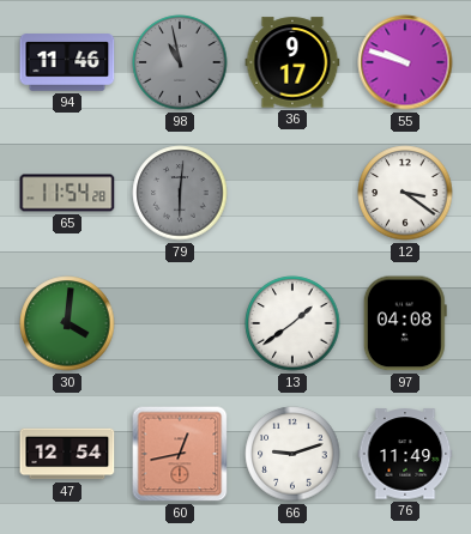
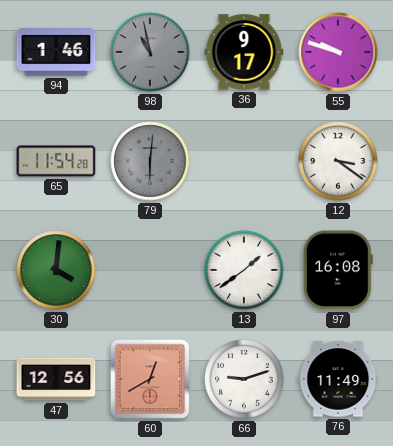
94: 11:46 -> 1:46
97: 04:08 -> 16:08
47: 12:54 -> 12:56
60: 12:43 -> 12:40
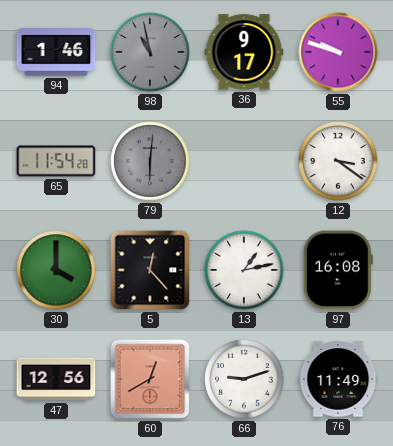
30: 4:01 -> 4:00
5: none -> 12:23
13: 1:39 -> 1:13
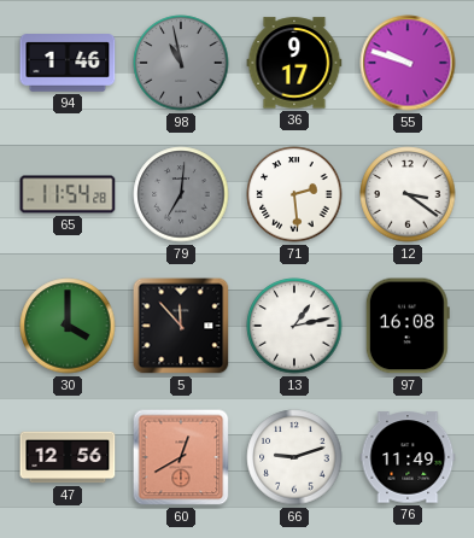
79: 6:01 -> 7:01
71: none -> 2:29
5: 12:23 -> 11:53
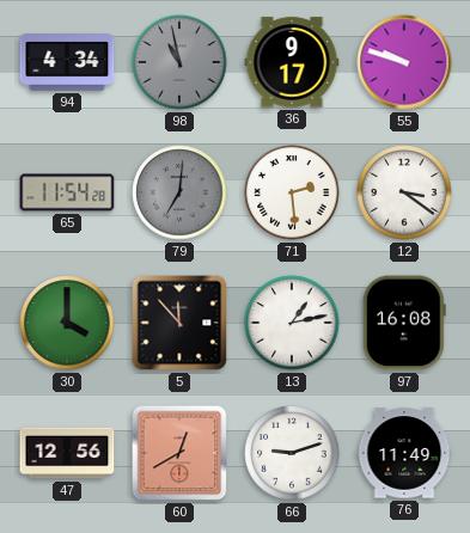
94: 1:46 -> 4:34
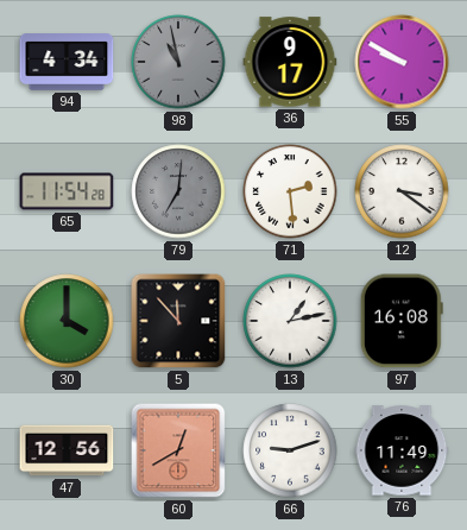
55: 9:48 -> 9:50
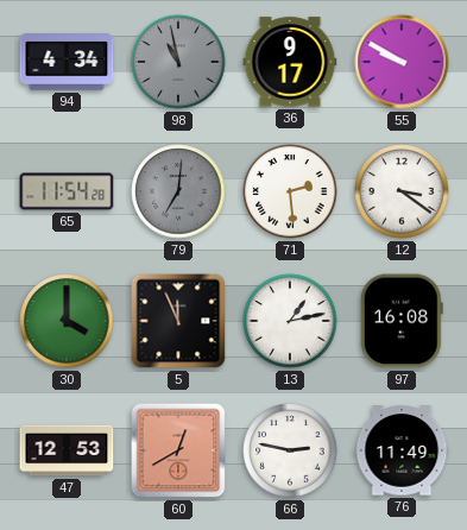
5: 11:53 -> 11:56
47: 12:56 -> 12:53
66: 9:12 -> 2:47
